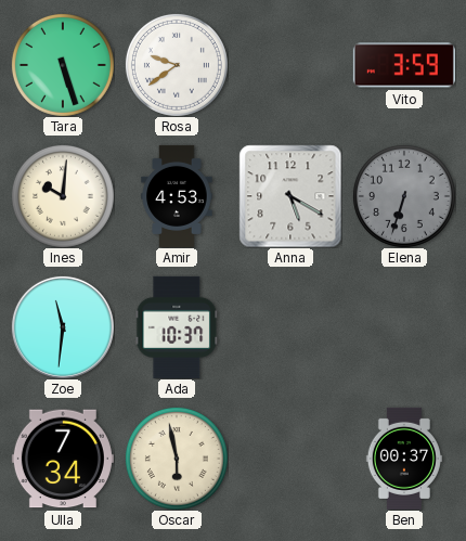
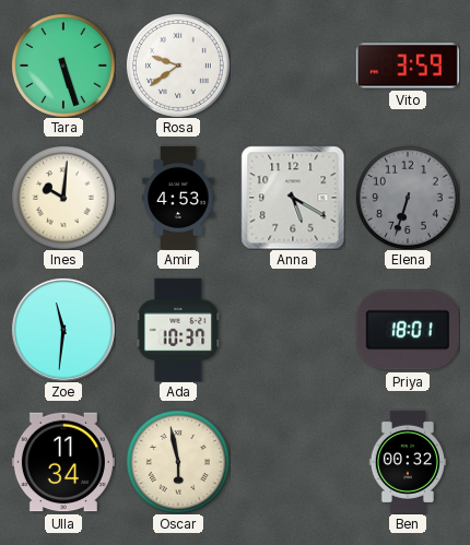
Priya: none -> 18:01
Ulla: 7:34 -> 11:34
Ben: 00:37 -> 00:32
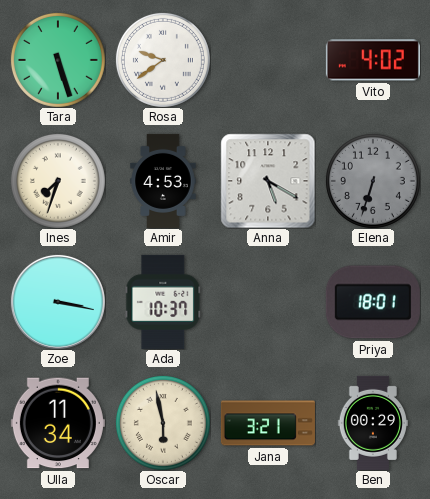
Vito: 3:59 -> 4:02
Ines: 10:01 -> 7:33
Zoe: 11:31 -> 3:17
Jana: none -> 3:21
Ben: 00:32 -> 00:29
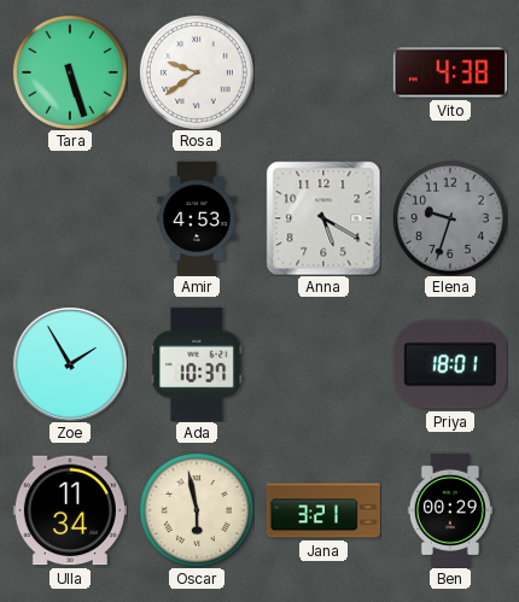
Vito: 4:02 -> 4:38
Ines: 7:33 -> none
Elena: 6:33 -> 9:33
Zoe: 3:17 -> 1:55
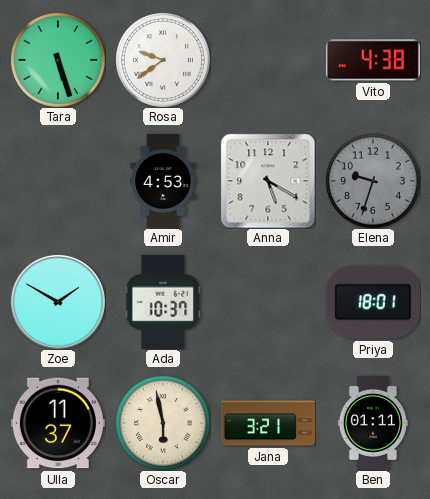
Zoe: 1:55 -> 1:50
Ulla: 11:34 -> 11:37
Ben: 00:29 -> 01:11
